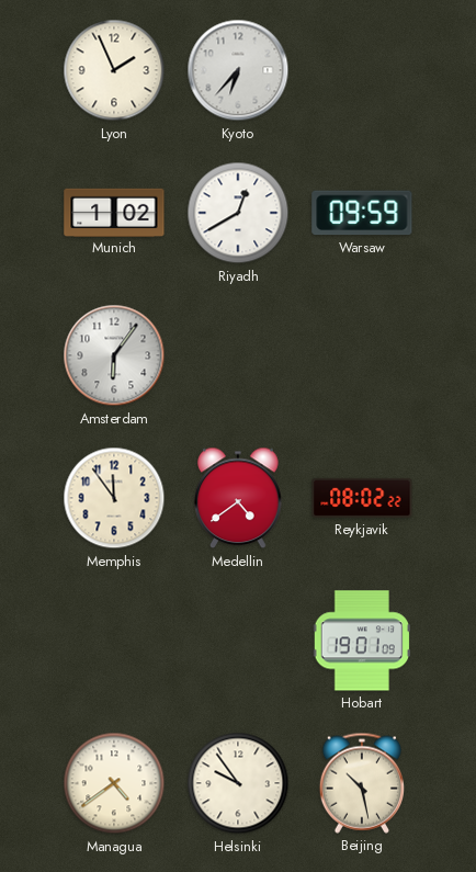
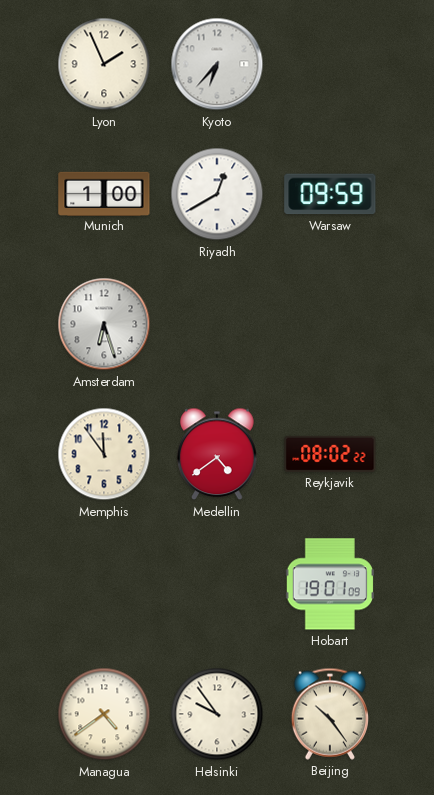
Munich: 1:02 -> 1:00
Amsterdam: 6:06 -> 6:27
Beijing: 10:28 -> 10:24
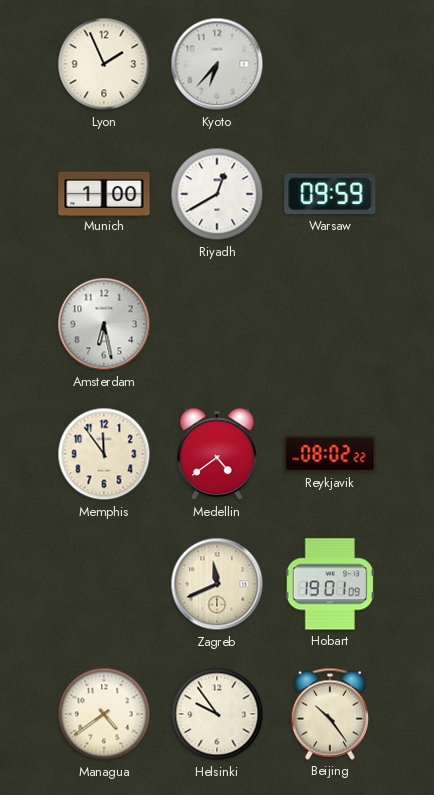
Amsterdam: 6:27 -> 6:28
Zagreb: none -> 11:41
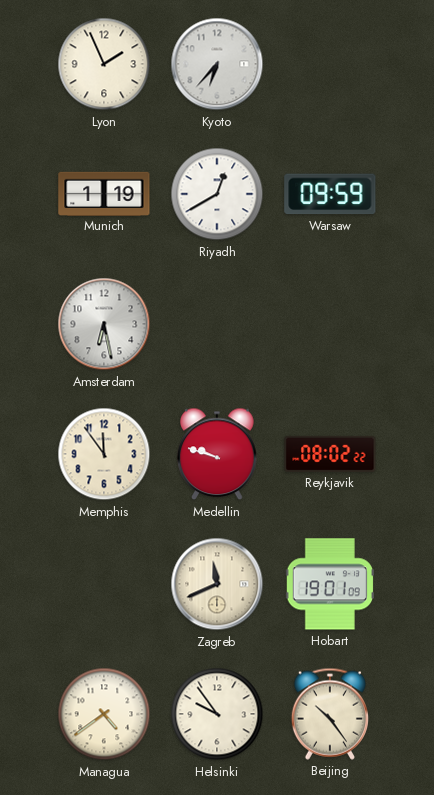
Munich: 1:00 -> 1:19
Medellin: 4:39 -> 9:48
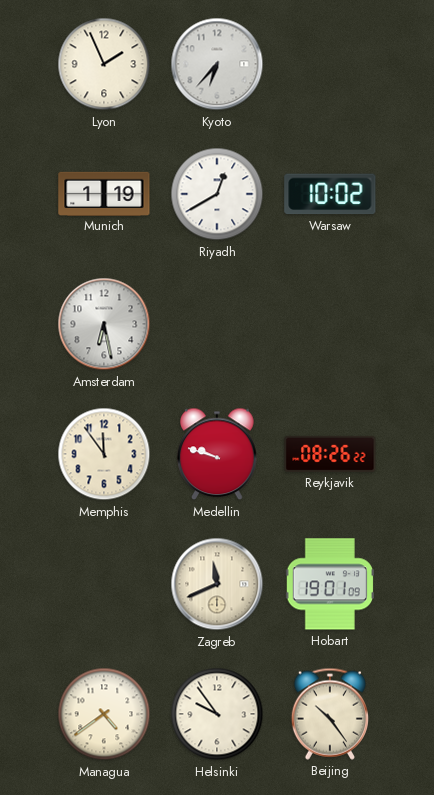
Warsaw: 09:59 -> 10:02
Reykjavik: 08:02 -> 08:26
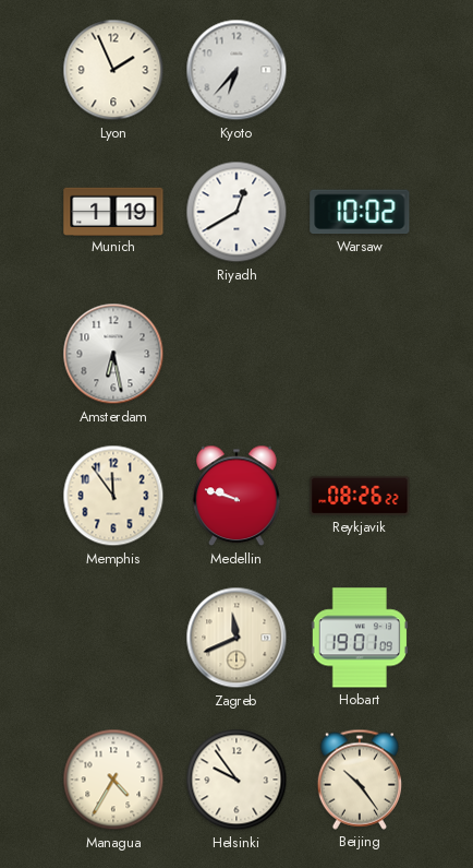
Managua: 4:39 -> 4:35
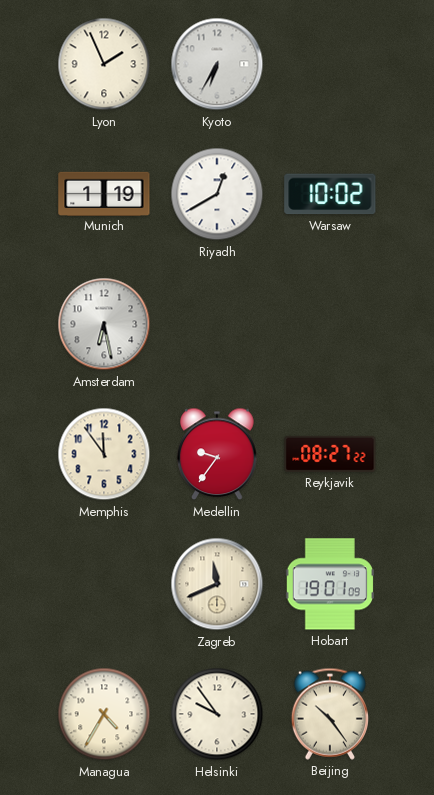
Kyoto: 6:37 -> 6:35
Medellin: 9:48 -> 9:36
Reykjavik: 08:26 -> 08:27
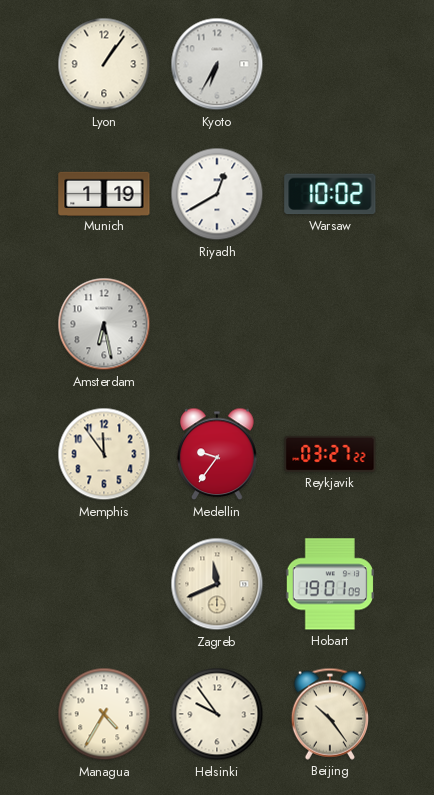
Lyon: 1:56 -> 1:06
Reykjavik: 08:27 -> 03:27
